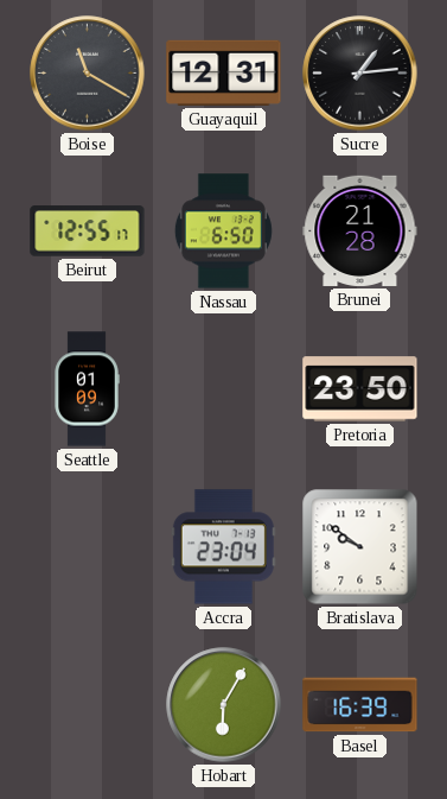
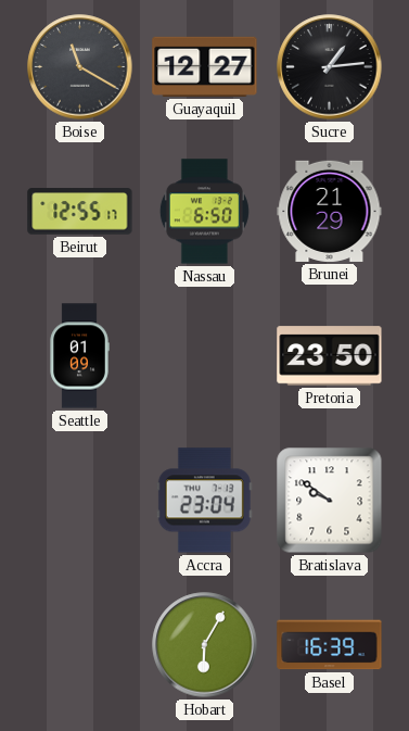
Guayaquil: 12:31 -> 12:27
Brunei: 21:28 -> 21:29
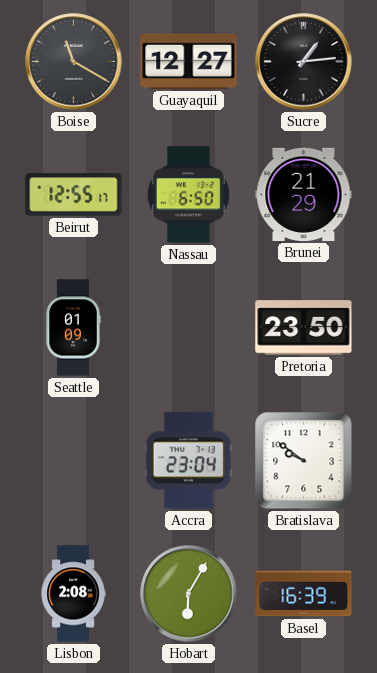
Lisbon: none -> 2:08
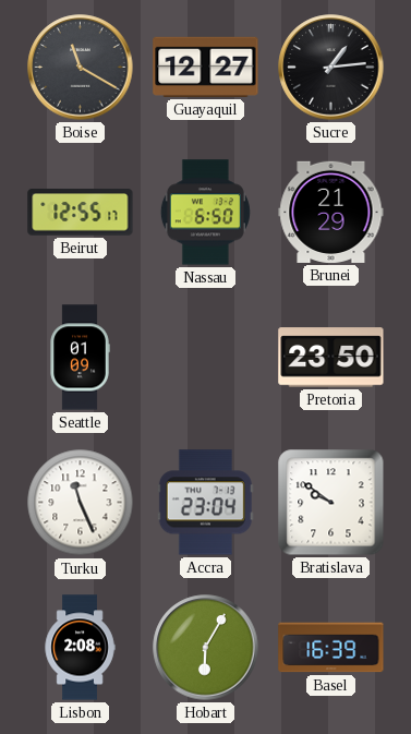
Turku: none -> 11:26
